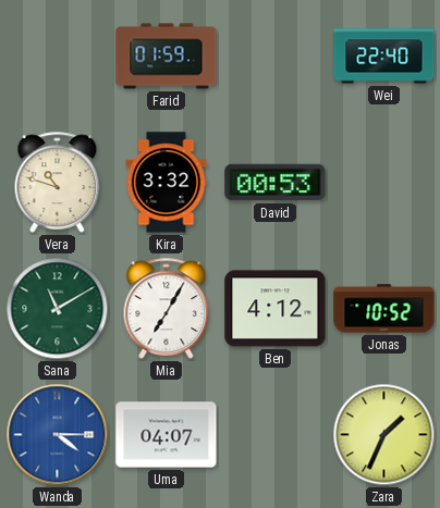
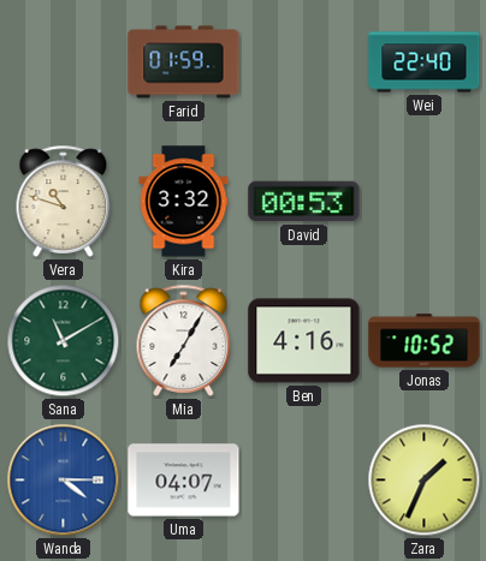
Ben: 4:12 -> 4:16
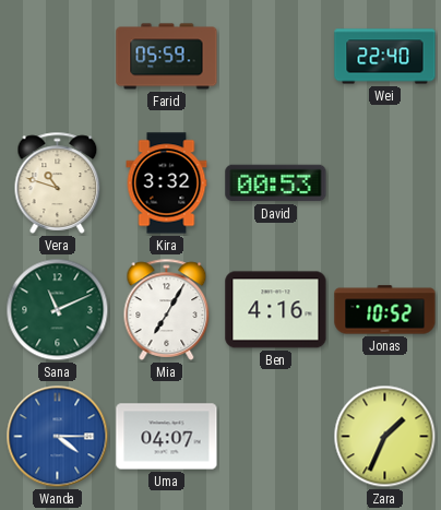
Farid: 01:59 -> 05:59
Sana: 11:10 -> 11:11
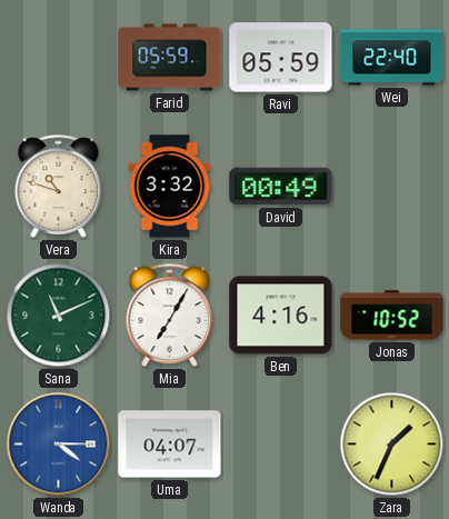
Ravi: none -> 05:59
David: 00:53 -> 00:49
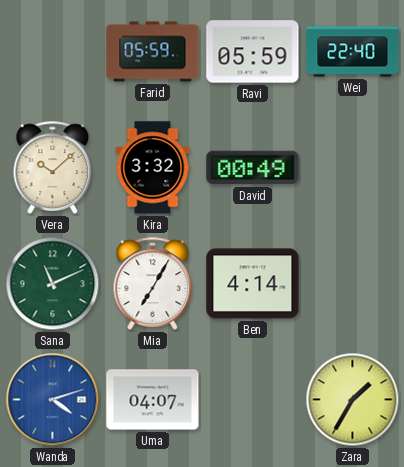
Vera: 10:48 -> 10:08
Ben: 4:16 -> 4:14
Jonas: 10:52 -> none
Wanda: 4:15 -> 4:12
Zara: 1:34 -> 1:35
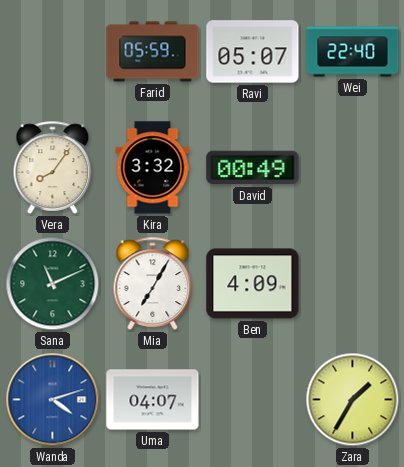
Ravi: 05:59 -> 05:07
Vera: 10:08 -> 8:06
Ben: 4:14 -> 4:09
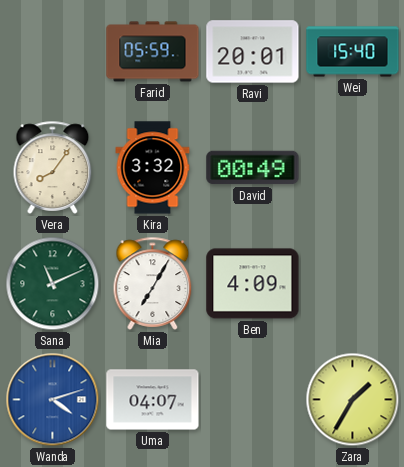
Ravi: 05:07 -> 20:01
Wei: 22:40 -> 15:40
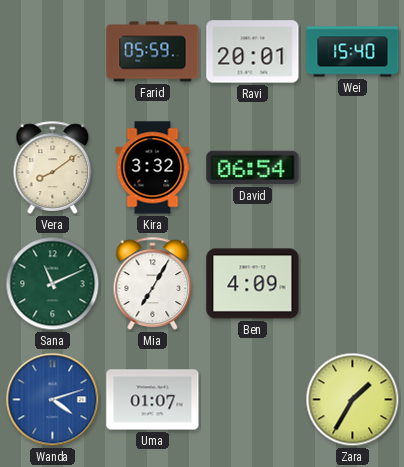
Vera: 8:06 -> 8:09
David: 00:49 -> 06:54
Uma: 04:07 -> 01:07
